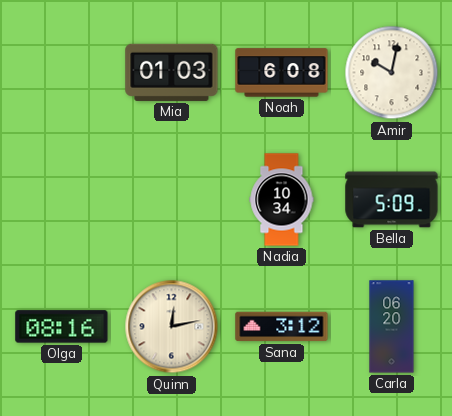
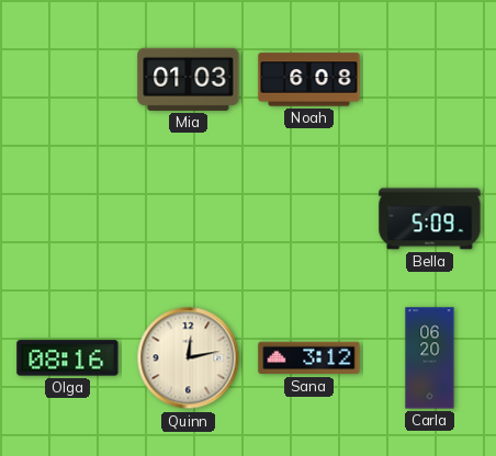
Amir: 10:02 -> none
Nadia: 10:34 -> none
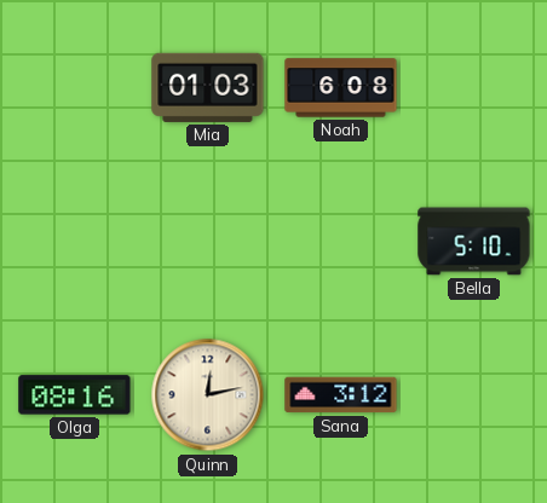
Bella: 5:09 -> 5:10
Carla: 06:20 -> none
